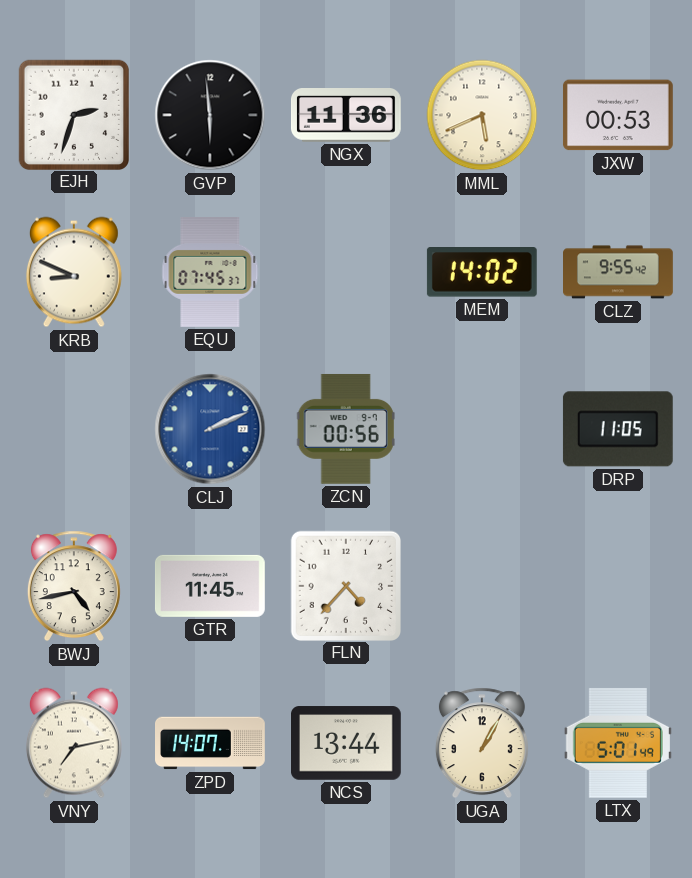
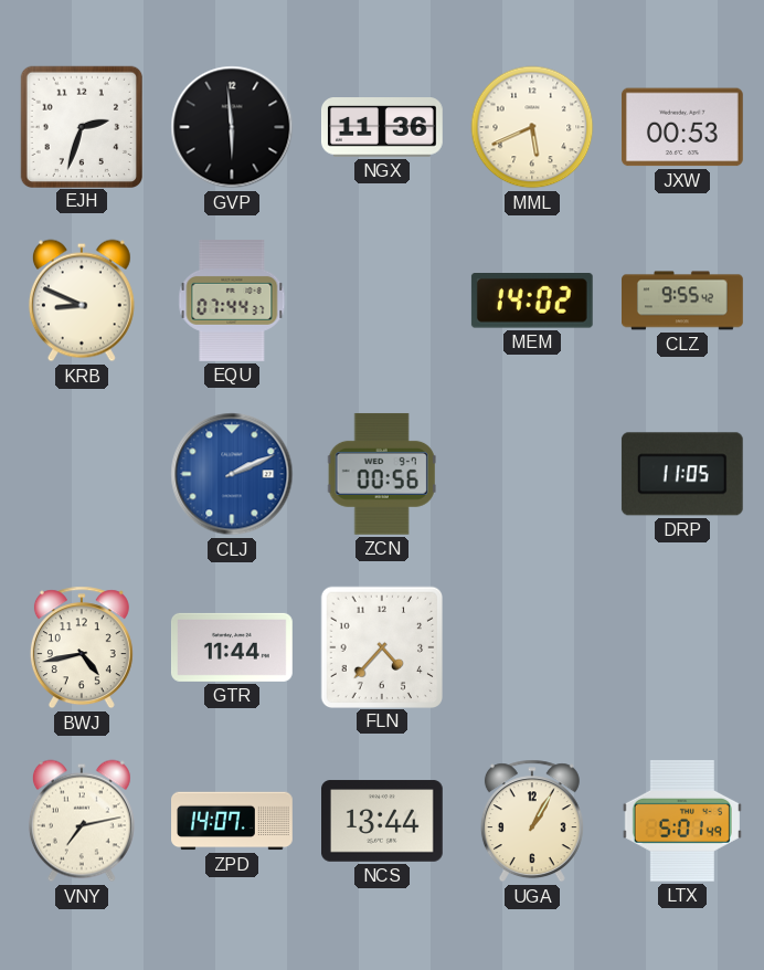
EQU: 07:45 -> 07:44
GTR: 11:45 -> 11:44
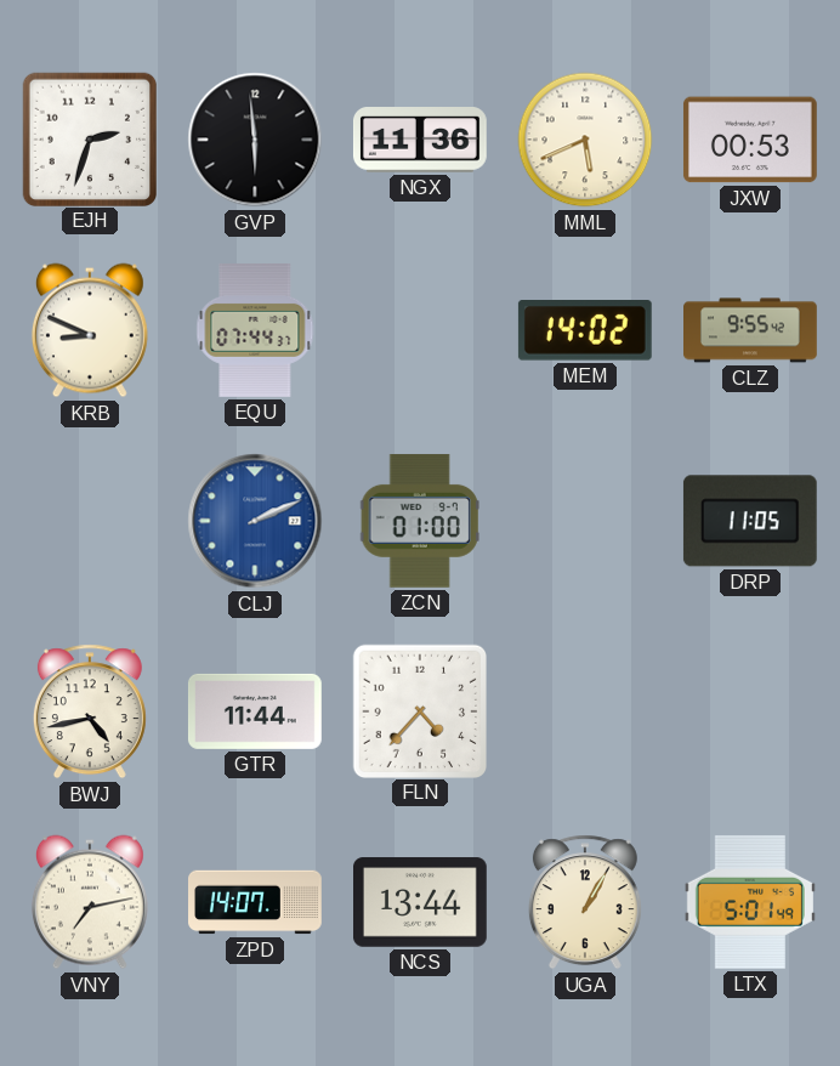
ZCN: 00:56 -> 01:00
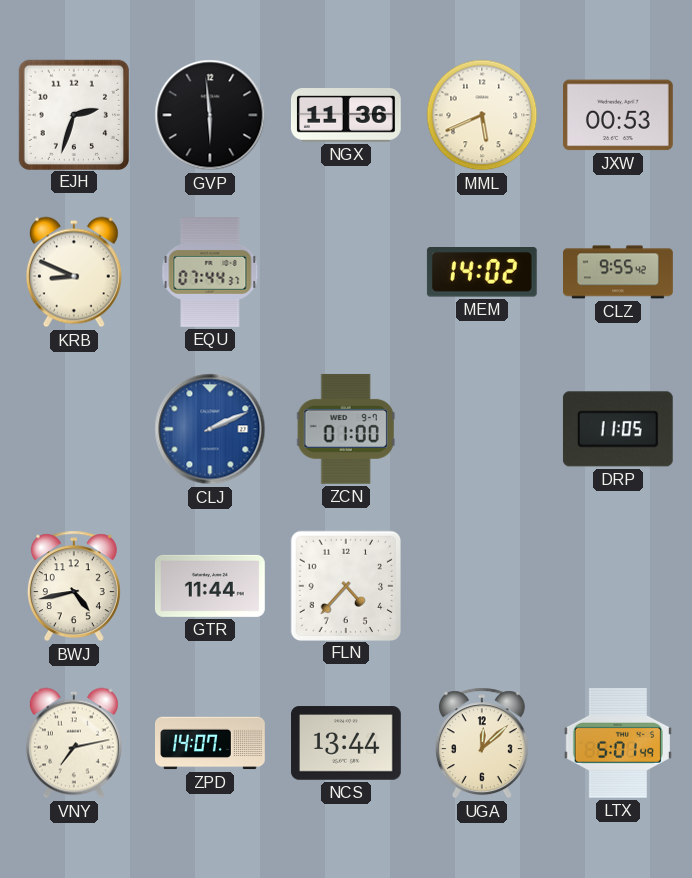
UGA: 1:05 -> 12:08
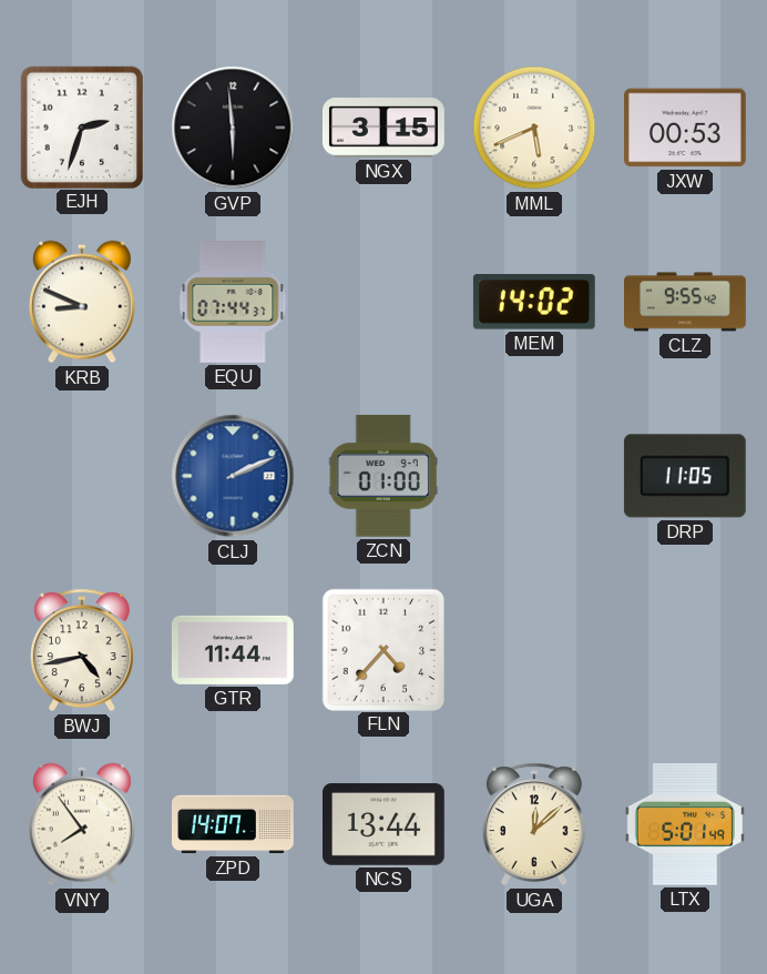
NGX: 11:36 -> 3:15
VNY: 7:13 -> 7:54
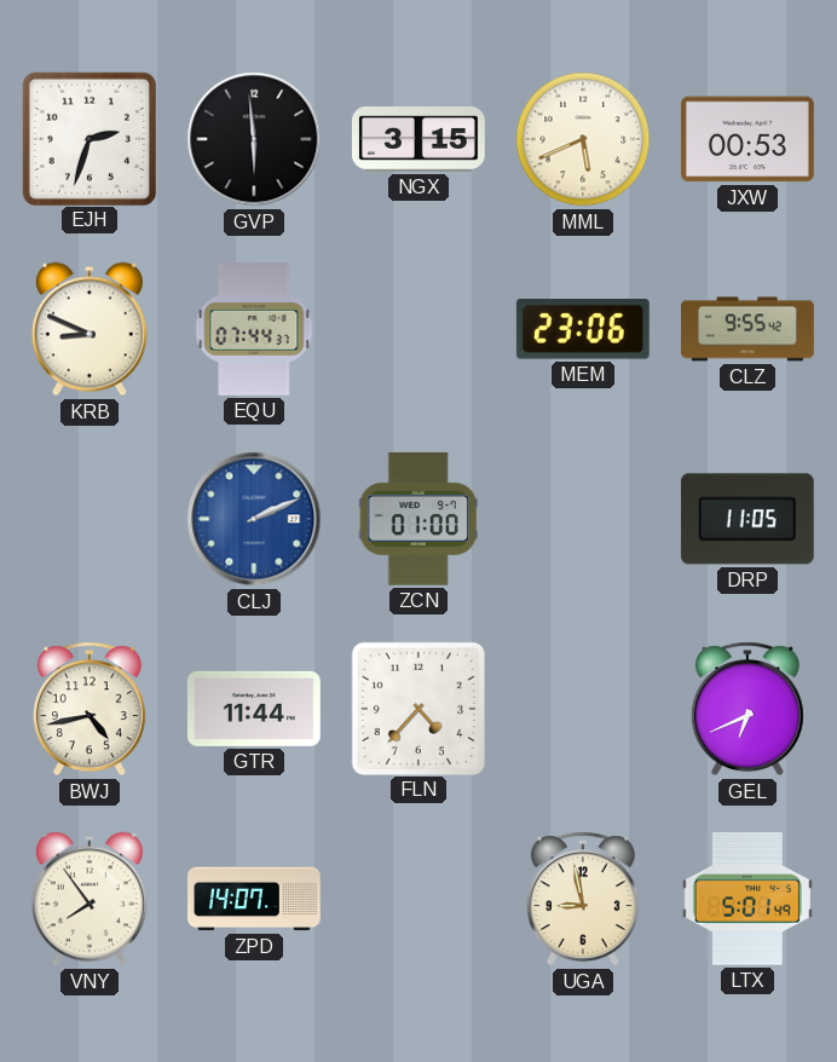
MEM: 14:02 -> 23:06
GEL: none -> 6:41
NCS: 13:44 -> none
UGA: 12:08 -> 8:58
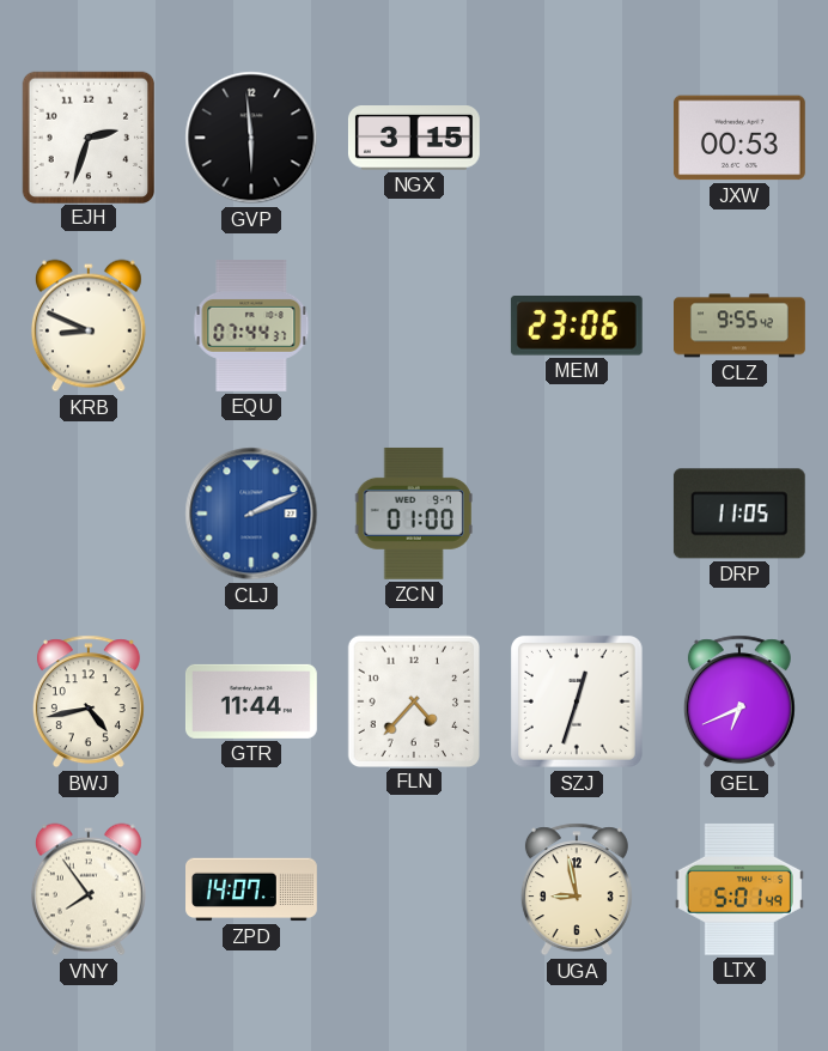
MML: 5:41 -> none
SZJ: none -> 12:33
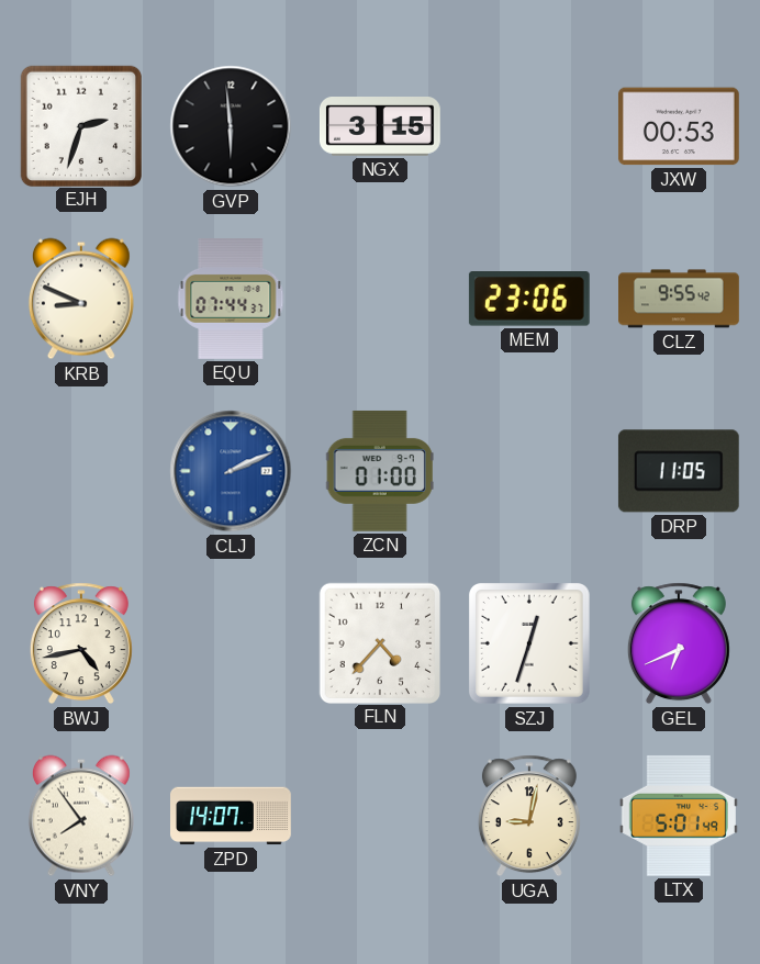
GTR: 11:44 -> none
UGA: 8:58 -> 9:02
